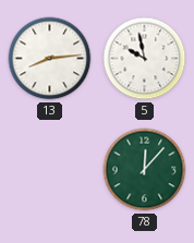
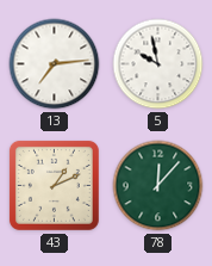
13: 8:14 -> 7:14
43: none -> 1:11
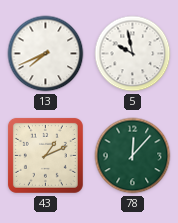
13: 7:14 -> 7:41
